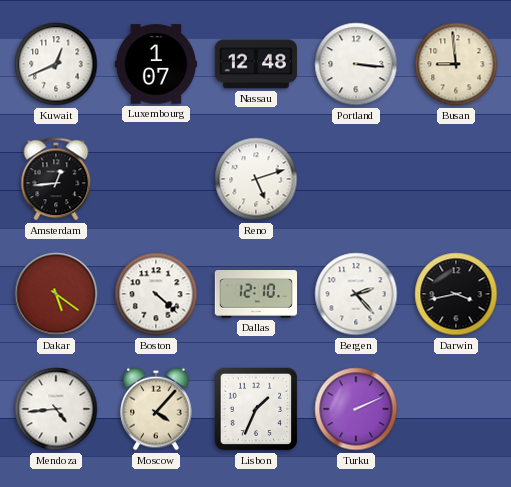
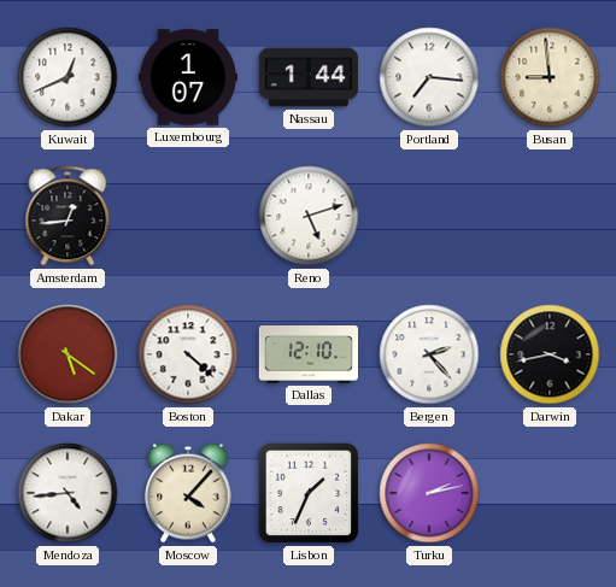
Nassau: 12:48 -> 1:44
Portland: 3:16 -> 7:16
Turku: 2:11 -> 2:13
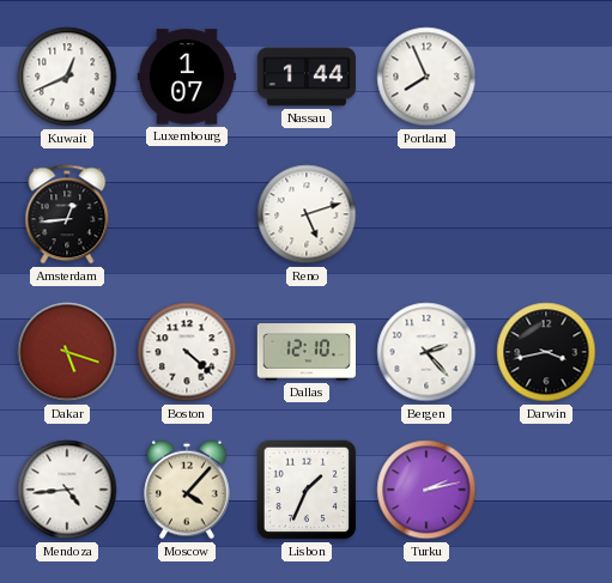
Portland: 7:16 -> 7:56
Busan: 8:59 -> none
Dakar: 5:21 -> 5:18
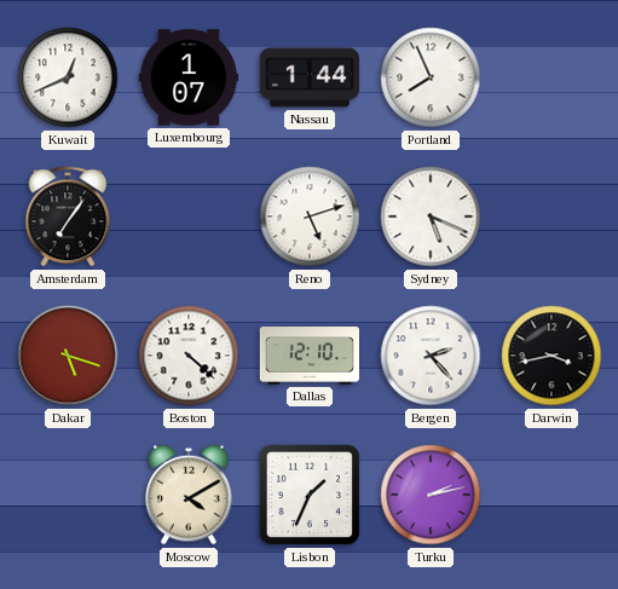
Amsterdam: 12:44 -> 7:06
Sydney: none -> 5:19
Mendoza: 4:44 -> none
Moscow: 4:07 -> 4:10
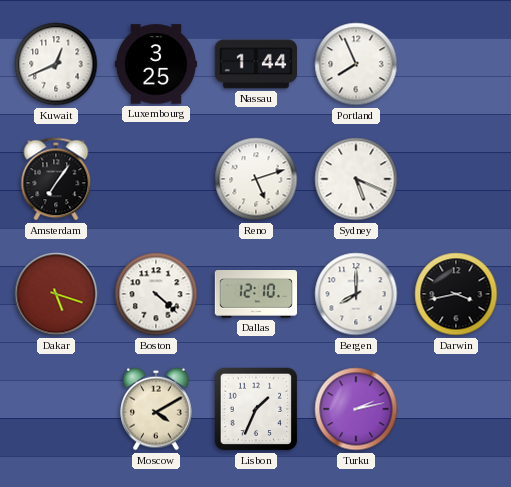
Luxembourg: 1:07 -> 3:25
Bergen: 2:23 -> 8:00
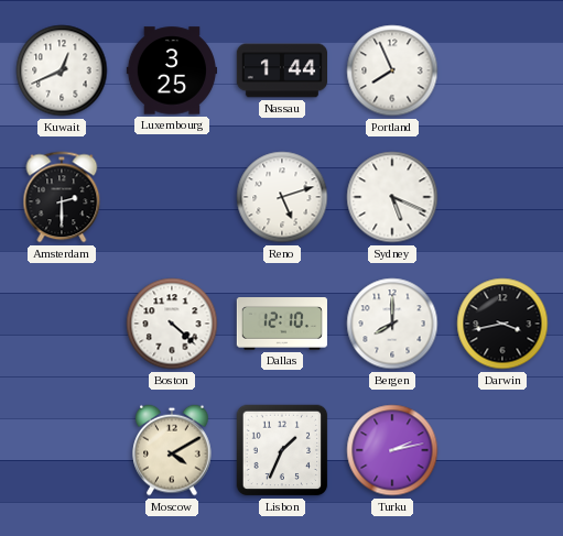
Amsterdam: 7:06 -> 2:30
Dakar: 5:18 -> none
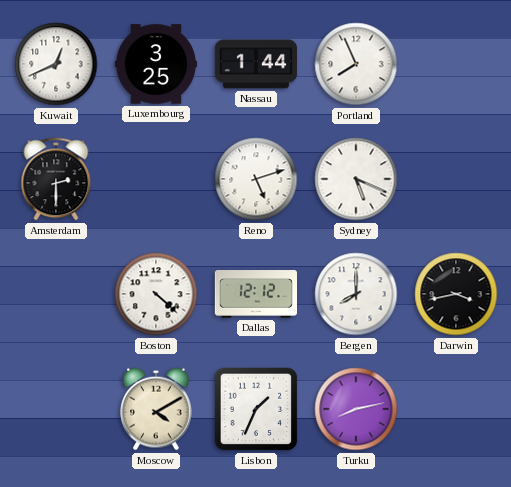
Dallas: 12:10 -> 12:12
Turku: 2:13 -> 8:13
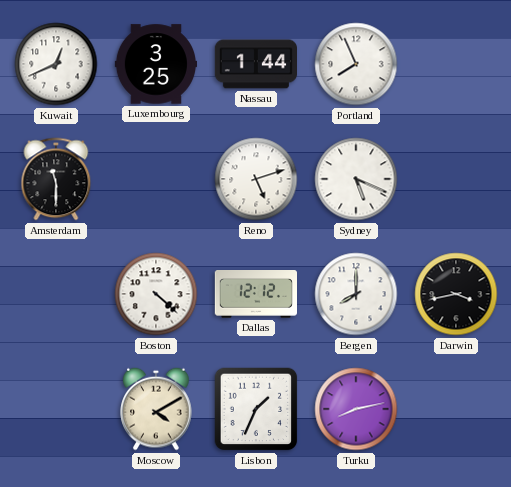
Amsterdam: 2:30 -> 11:30
